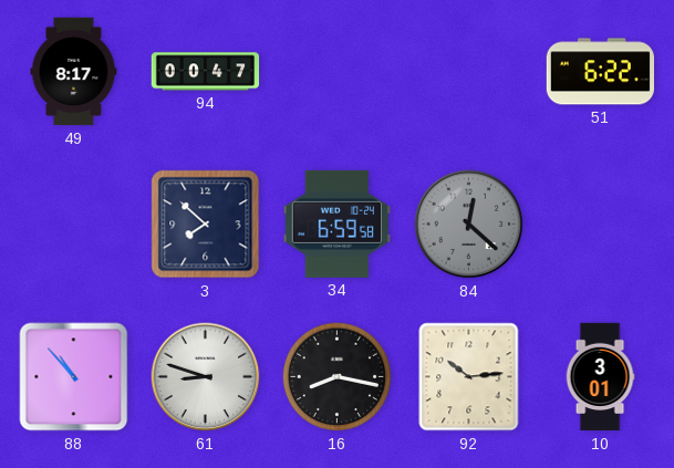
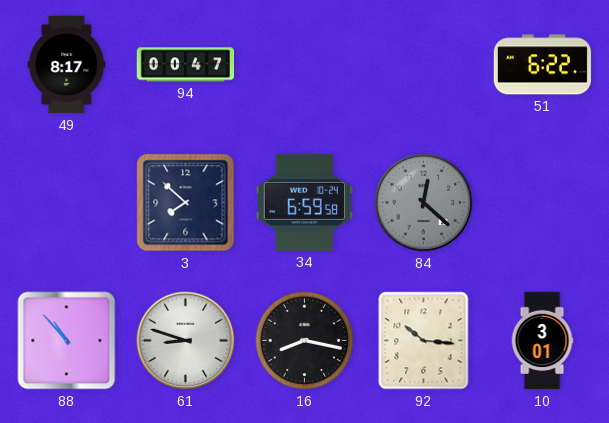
92: 10:14 -> 10:16
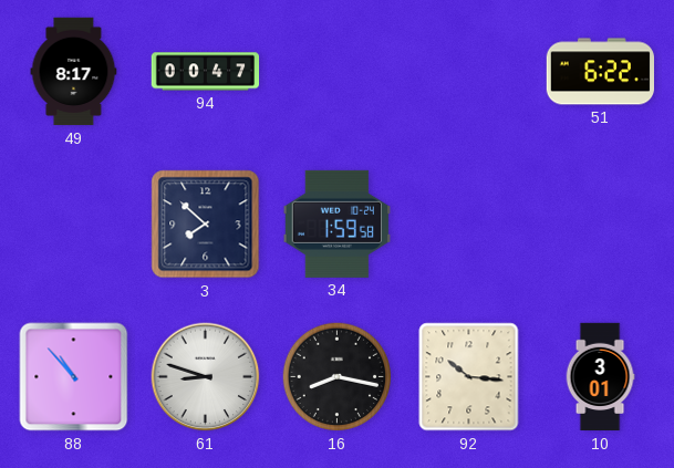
34: 6:59 -> 1:59
84: 12:22 -> none
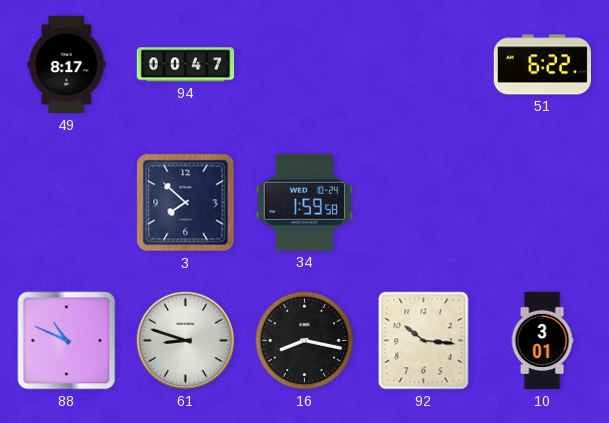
88: 10:53 -> 10:49
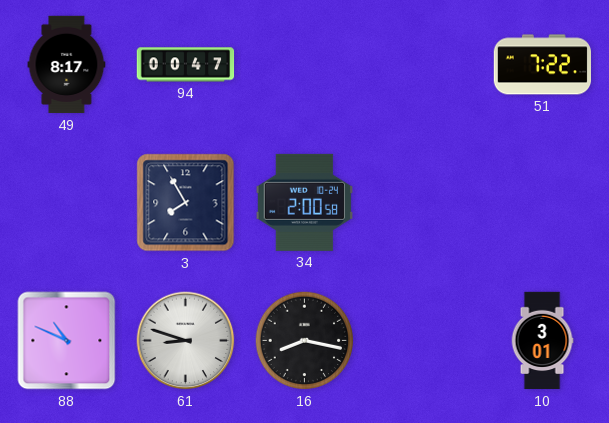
51: 6:22 -> 7:22
3: 7:52 -> 7:55
34: 1:59 -> 2:00
92: 10:16 -> none
